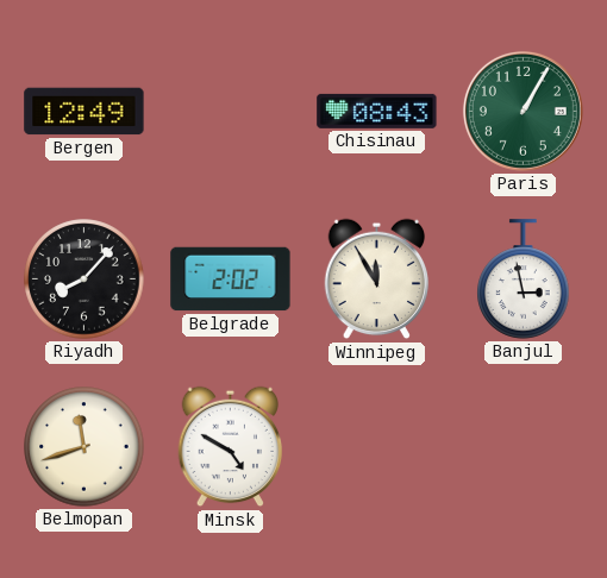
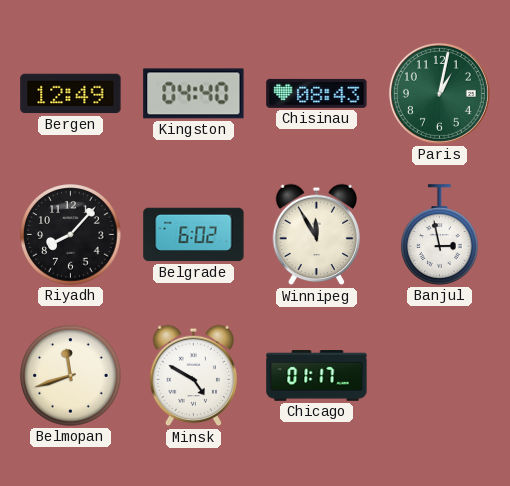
Kingston: none -> 04:40
Paris: 1:05 -> 1:02
Belgrade: 2:02 -> 6:02
Chicago: none -> 01:17
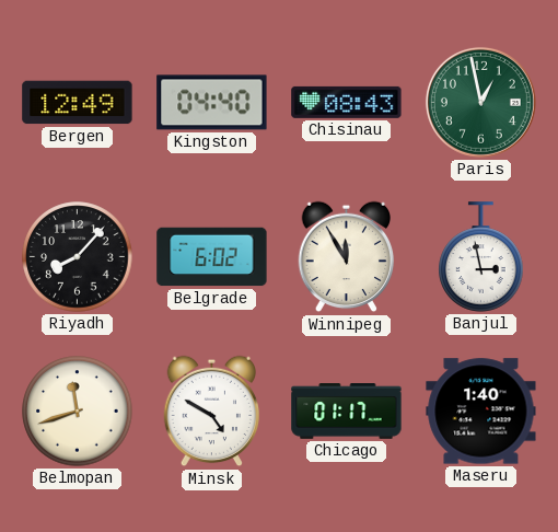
Paris: 1:02 -> 12:58
Maseru: none -> 1:40
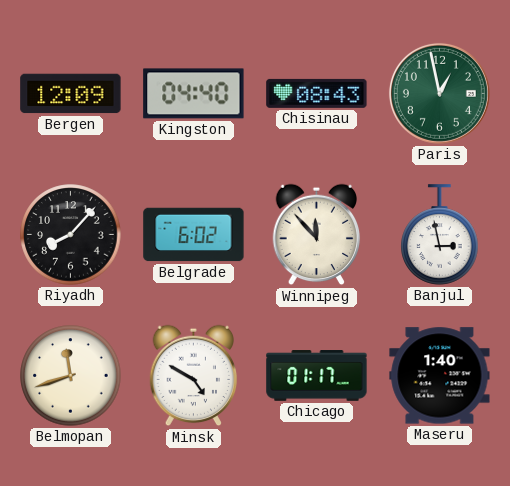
Bergen: 12:49 -> 12:09
Winnipeg: 11:55 -> 11:53
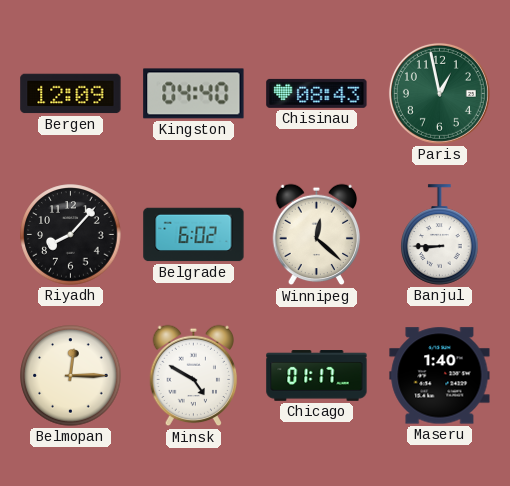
Winnipeg: 11:53 -> 12:22
Banjul: 2:58 -> 8:45
Belmopan: 11:42 -> 12:15
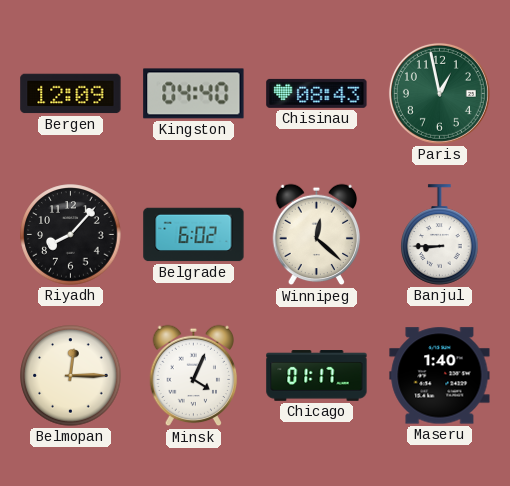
Minsk: 4:50 -> 4:04
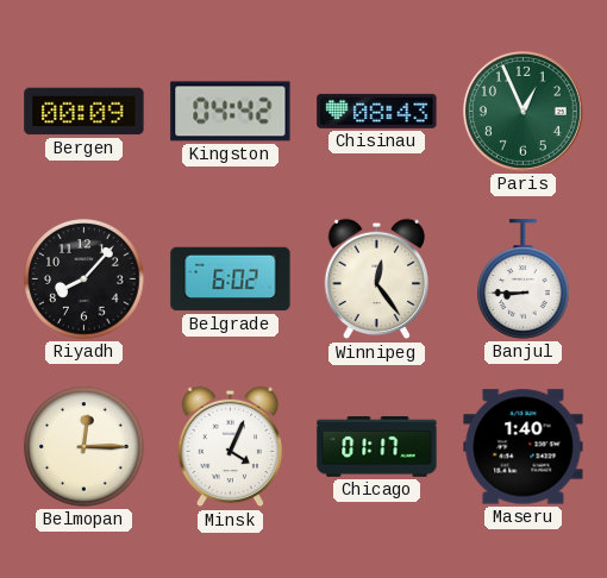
Bergen: 12:09 -> 00:09
Kingston: 04:40 -> 04:42
Paris: 12:58 -> 12:56
Winnipeg: 12:22 -> 12:24
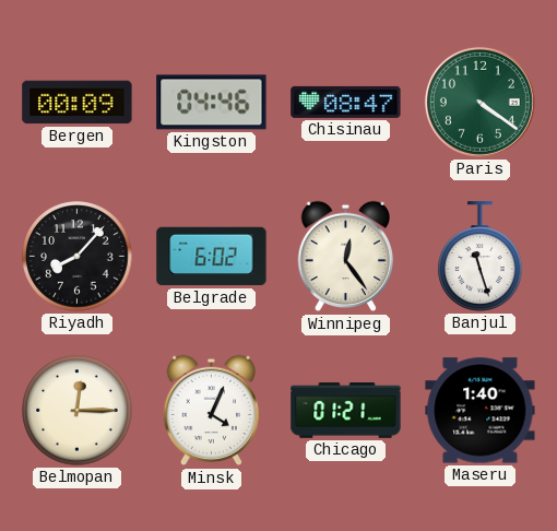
Kingston: 04:42 -> 04:46
Chisinau: 08:43 -> 08:47
Paris: 12:56 -> 4:21
Banjul: 8:45 -> 11:27
Chicago: 01:17 -> 01:21
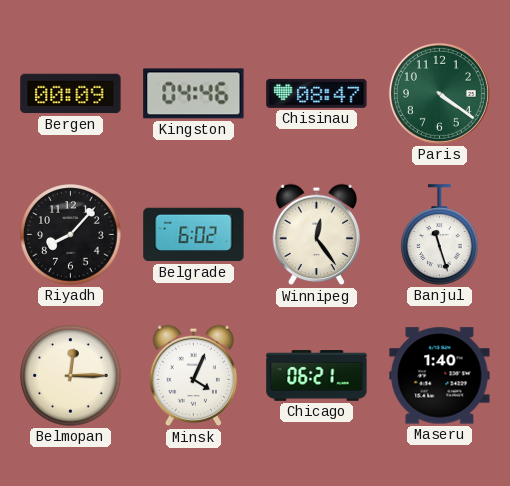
Chicago: 01:21 -> 06:21
